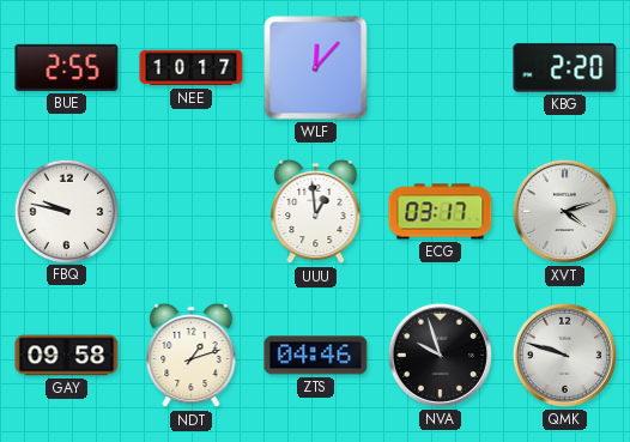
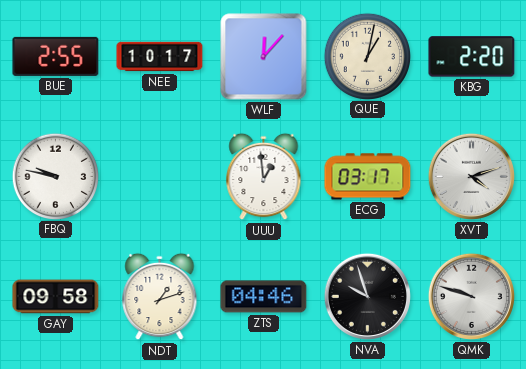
QUE: none -> 1:02
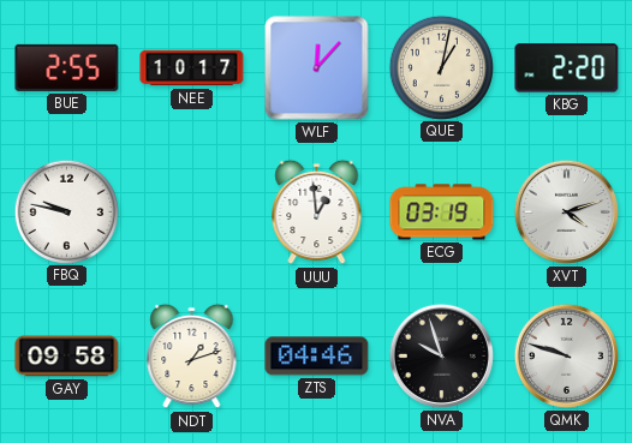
ECG: 03:17 -> 03:19
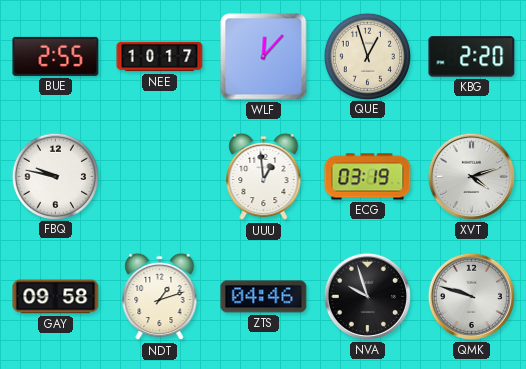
QUE: 1:02 -> 12:57
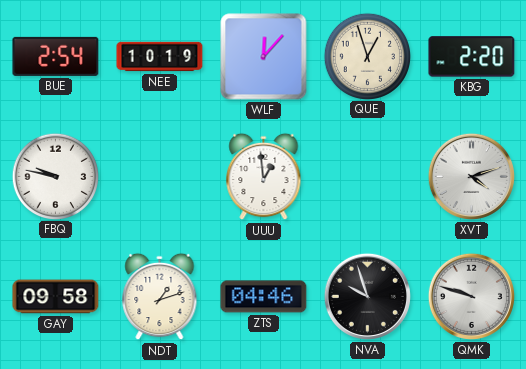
BUE: 2:55 -> 2:54
NEE: 10:17 -> 10:19
ECG: 03:19 -> none
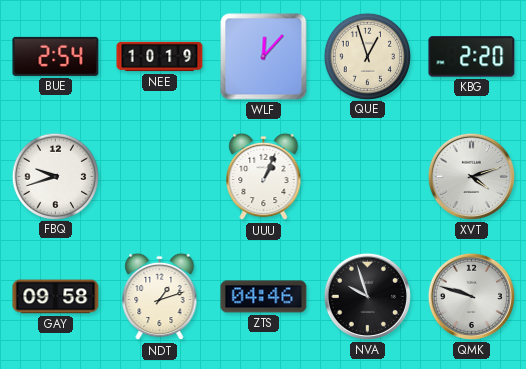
FBQ: 9:47 -> 9:42
UUU: 12:59 -> 1:04
